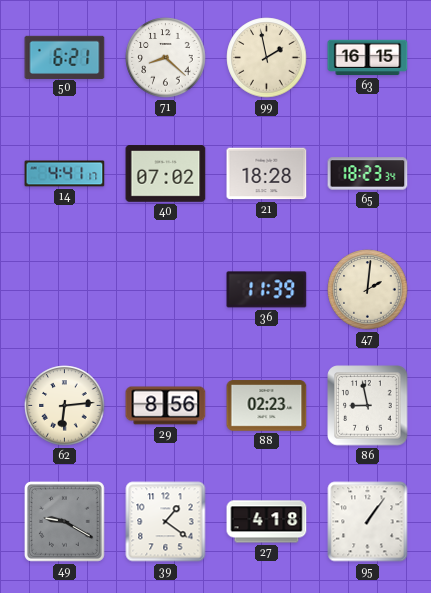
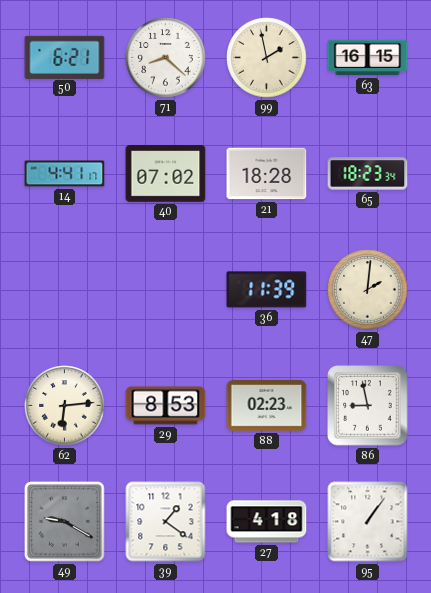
29: 8:56 -> 8:53
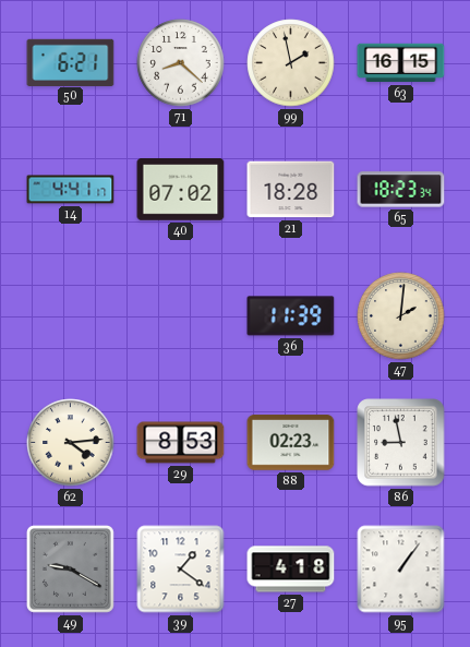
62: 6:14 -> 4:14
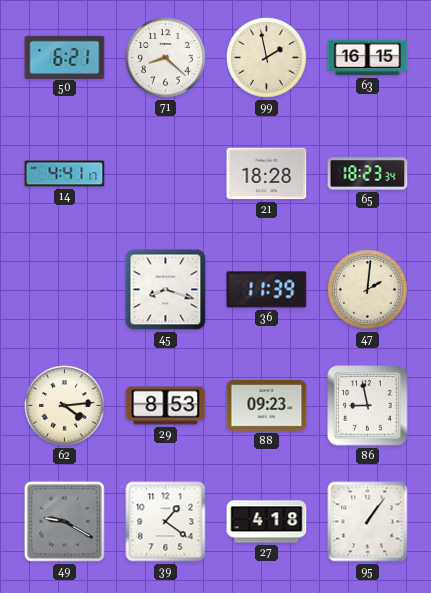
40: 07:02 -> none
45: none -> 8:18
88: 02:23 -> 09:23
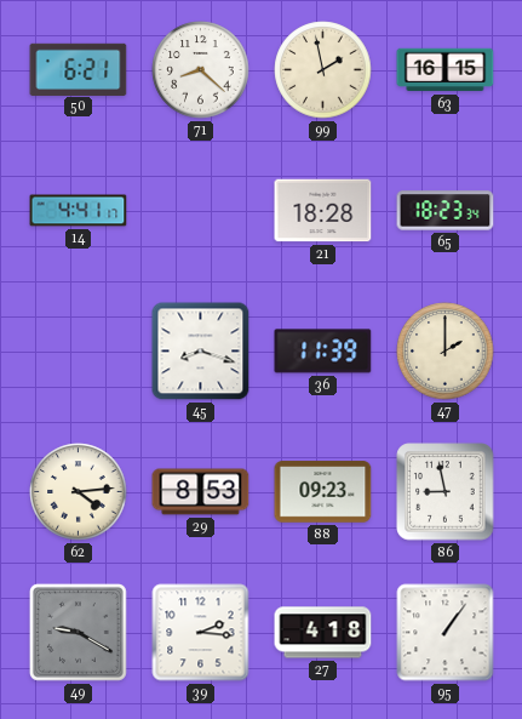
47: 2:01 -> 2:00
39: 1:21 -> 2:16
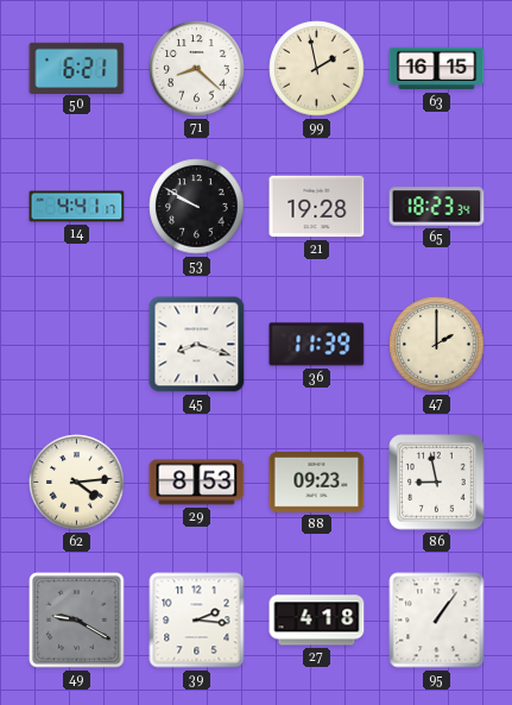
53: none -> 9:50
21: 18:28 -> 19:28
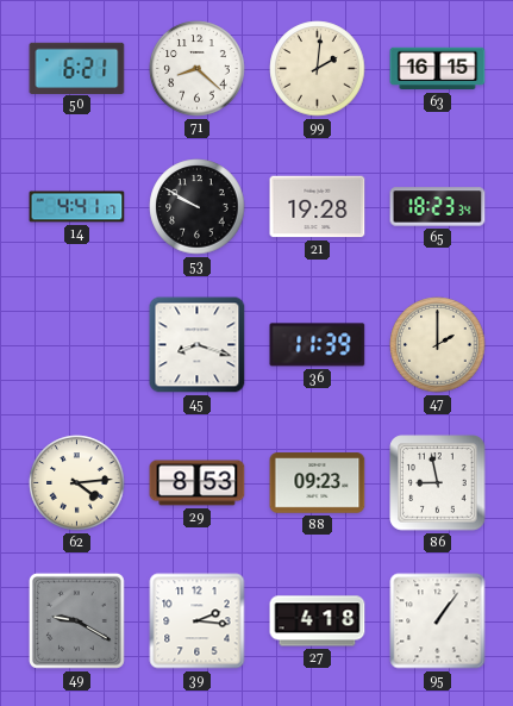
99: 1:58 -> 2:01
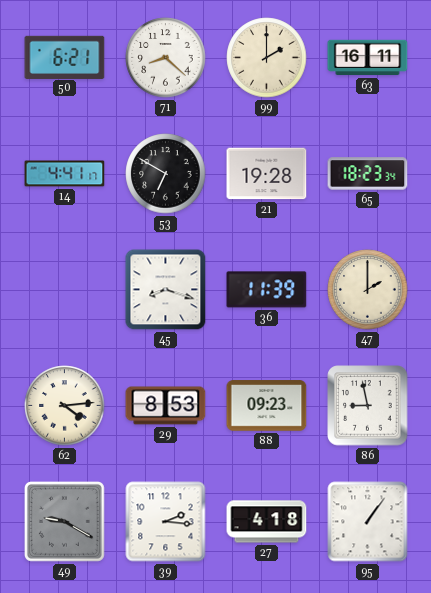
99: 2:01 -> 2:00
63: 16:15 -> 16:11
53: 9:50 -> 6:50
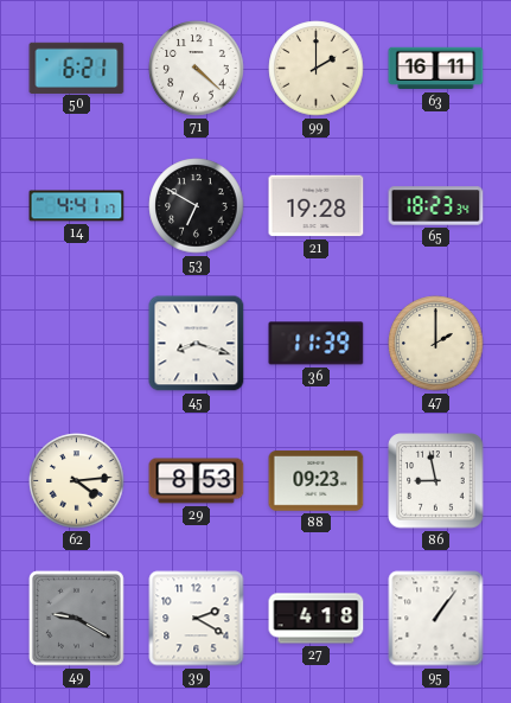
71: 8:22 -> 4:22
39: 2:16 -> 2:20
